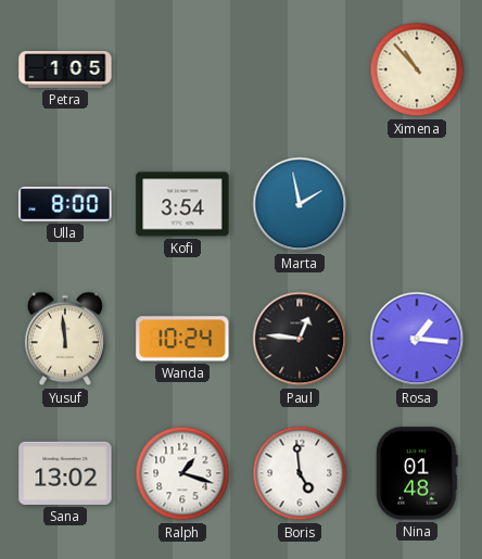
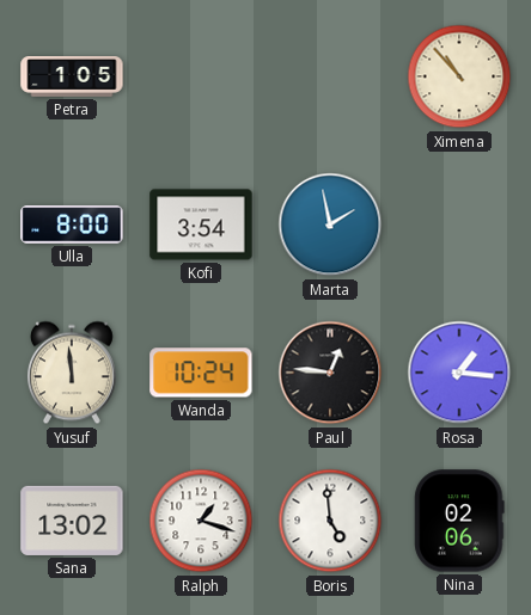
Nina: 01:48 -> 02:06
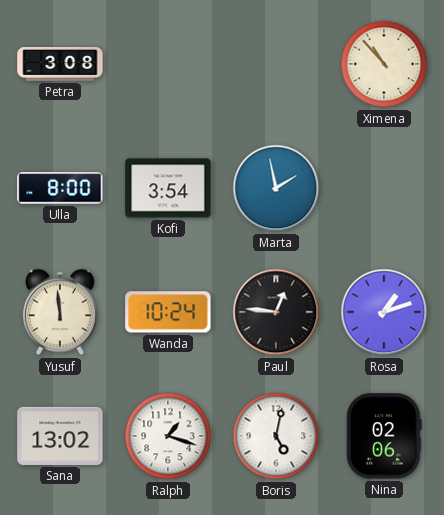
Petra: 1:05 -> 3:08
Rosa: 1:16 -> 1:12
Boris: 4:59 -> 5:02
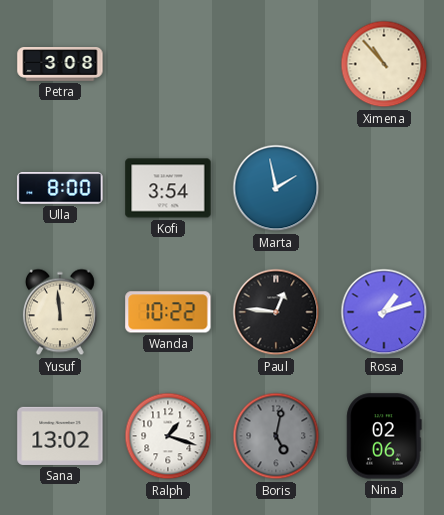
Wanda: 10:24 -> 10:22
Boris dial: white -> grey
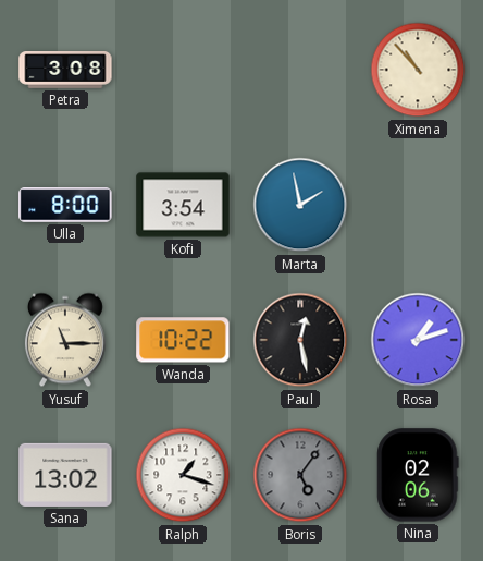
Yusuf: 11:59 -> 11:15
Paul: 12:46 -> 12:28
Boris: 5:02 -> 5:06
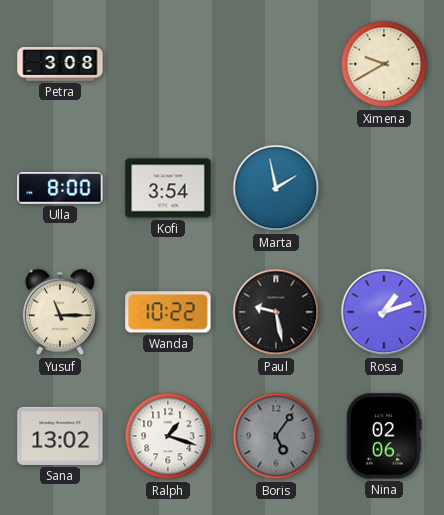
Ximena: 10:53 -> 9:40
Paul: 12:28 -> 9:28
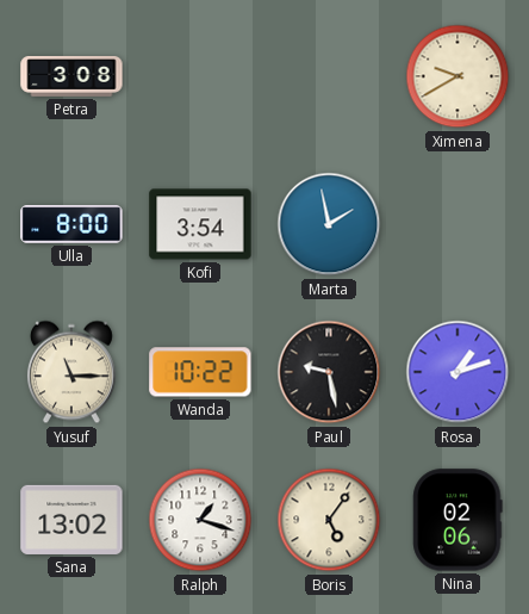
Boris dial: grey -> cream
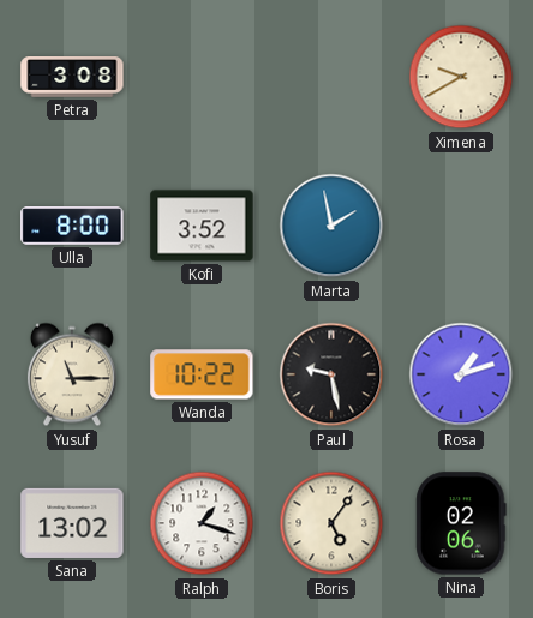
Kofi: 3:54 -> 3:52
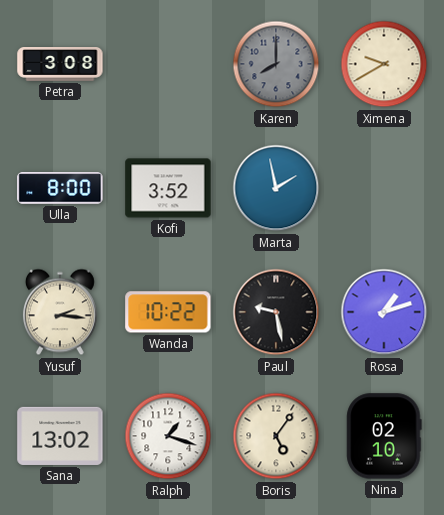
Karen: none -> 8:00
Yusuf: 11:15 -> 2:16
Nina: 02:06 -> 02:10
